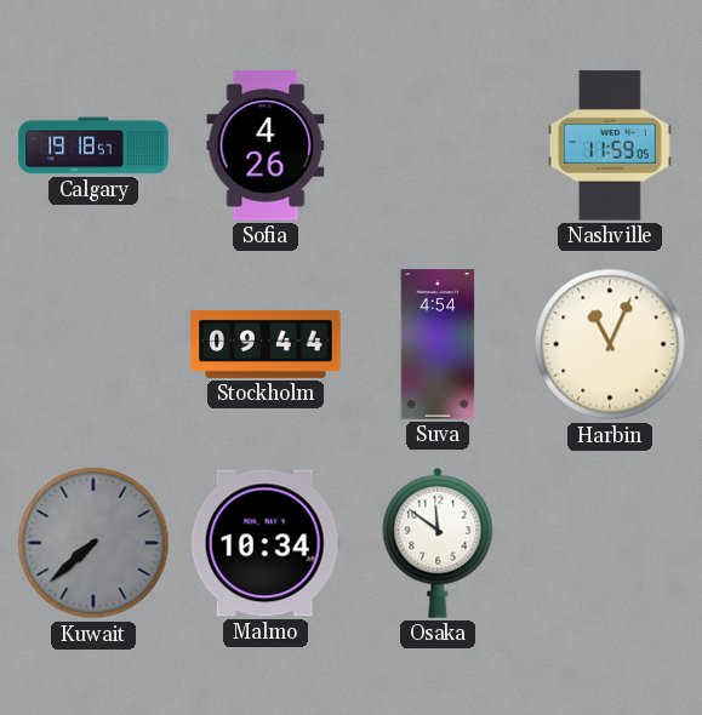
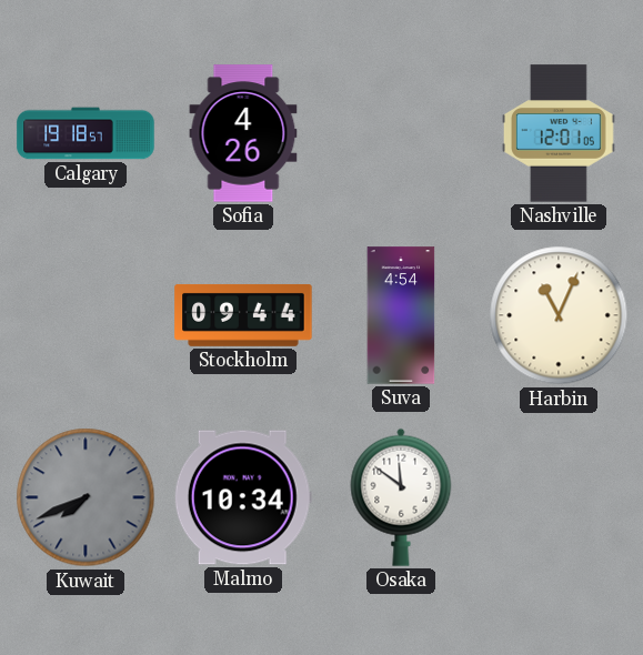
Nashville: 11:59 -> 12:01
Kuwait: 7:38 -> 7:41
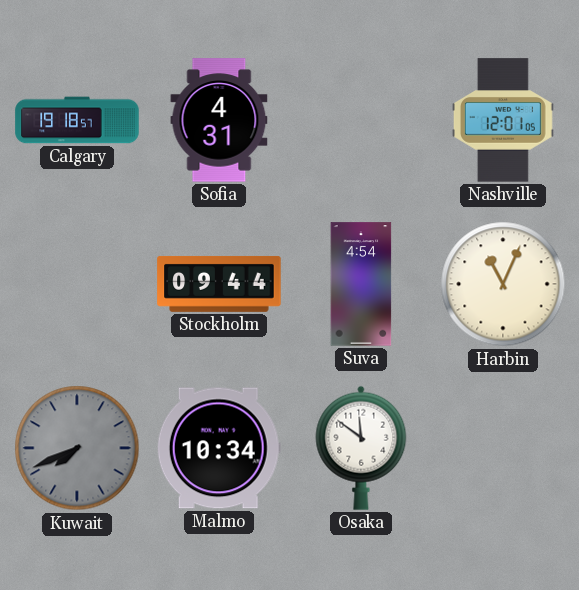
Sofia: 4:26 -> 4:31
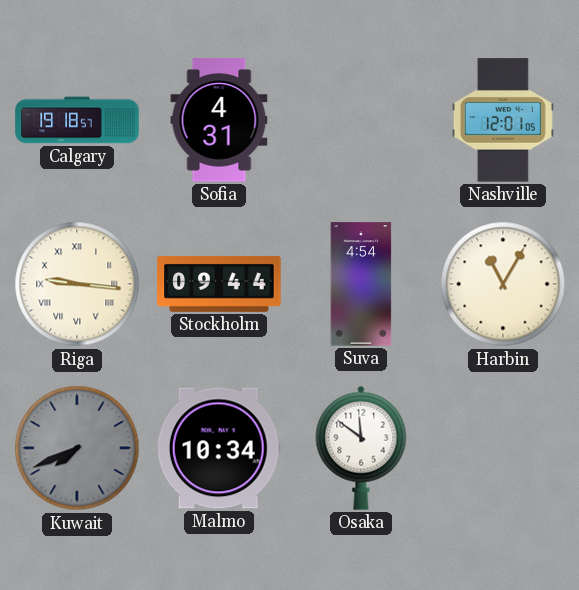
Riga: none -> 9:16
Harbin: 11:04 -> 11:05
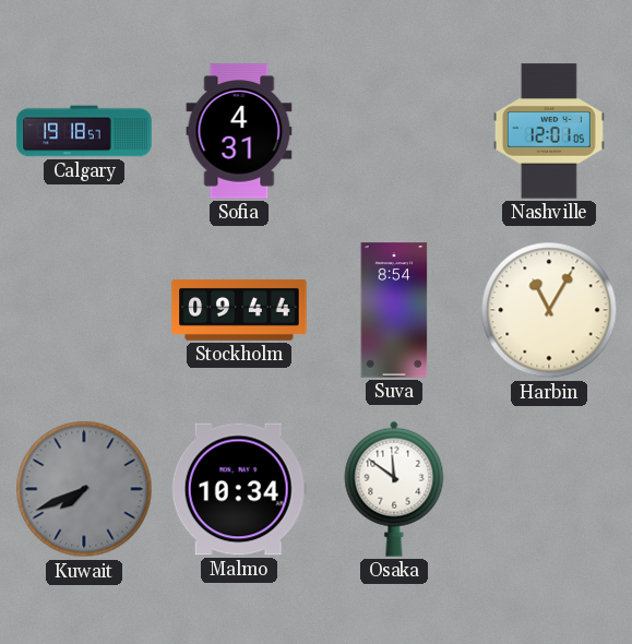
Riga: 9:16 -> none
Suva: 4:54 -> 8:54
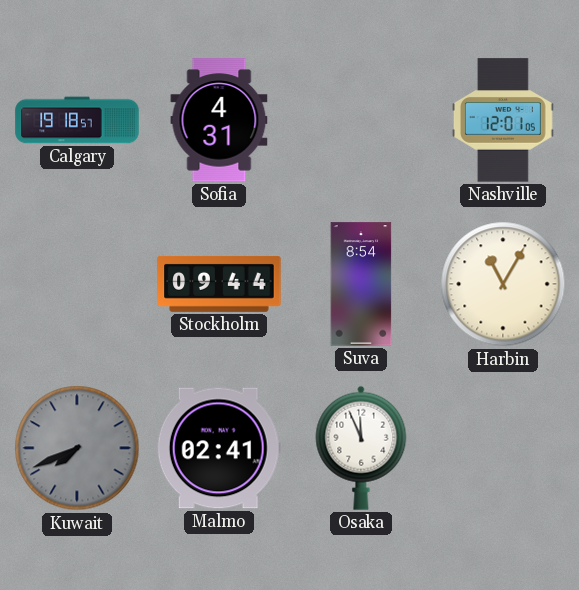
Malmo: 10:34 -> 02:41
Osaka: 11:51 -> 11:56
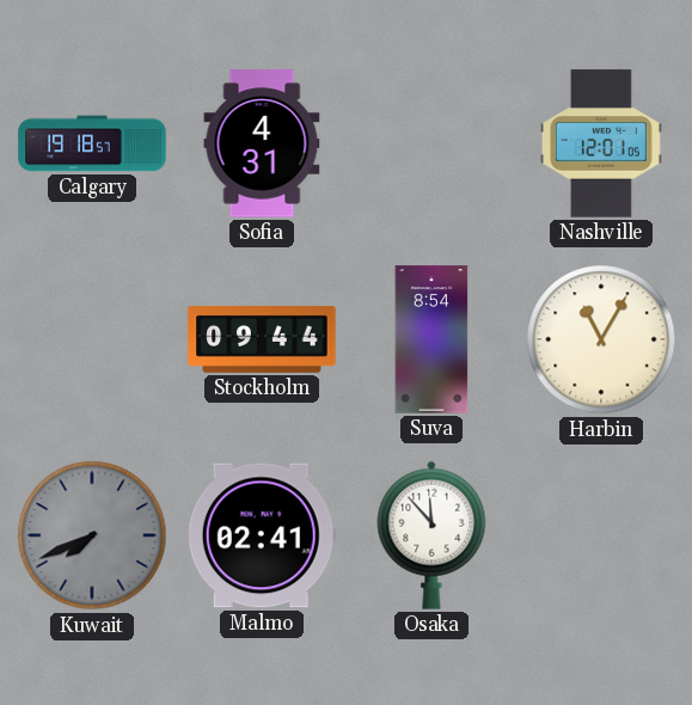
Osaka: 11:56 -> 11:53
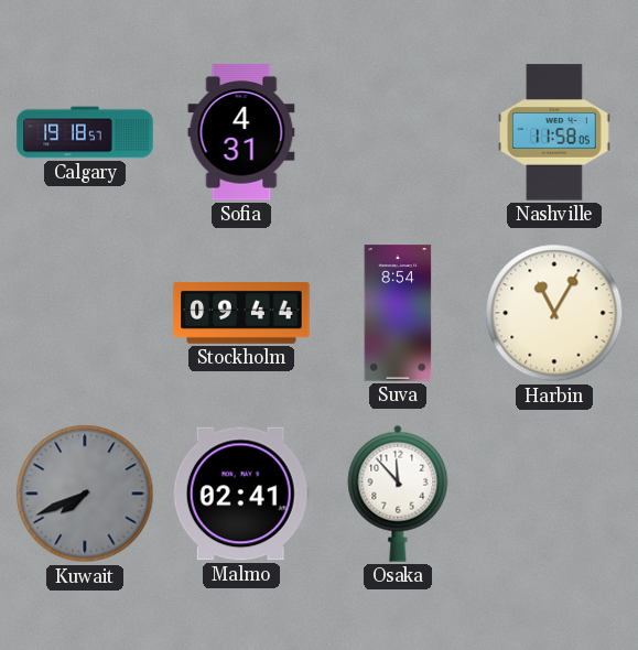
Nashville: 12:01 -> 11:58
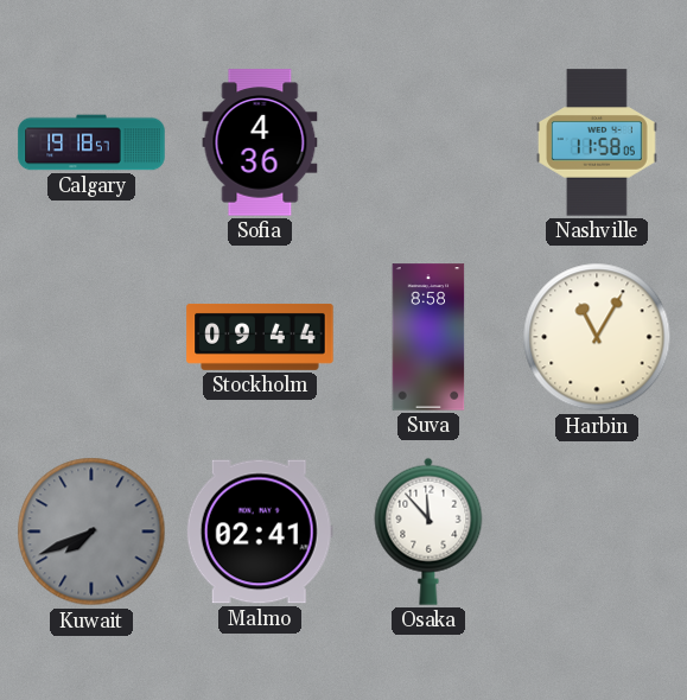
Sofia: 4:31 -> 4:36
Suva: 8:54 -> 8:58
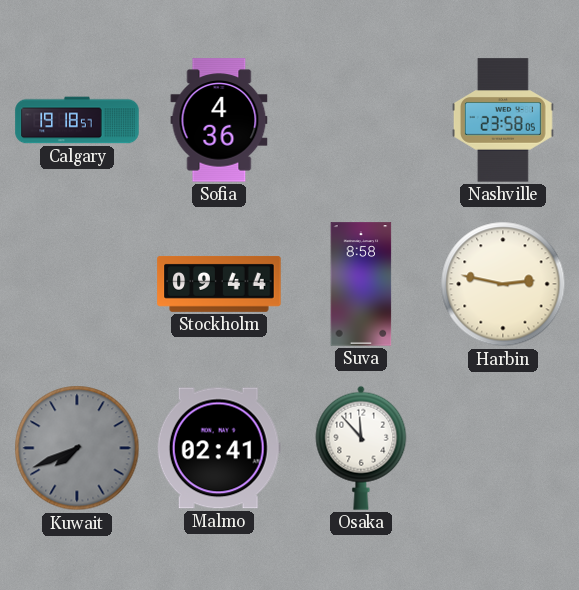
Nashville: 11:58 -> 23:58
Harbin: 11:05 -> 2:47
